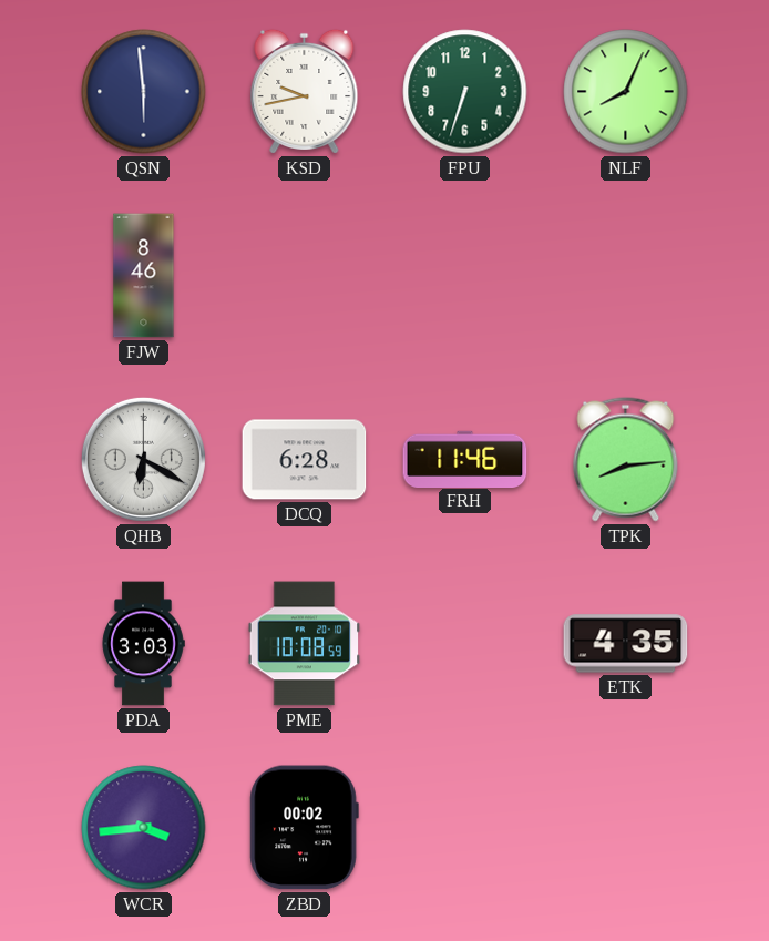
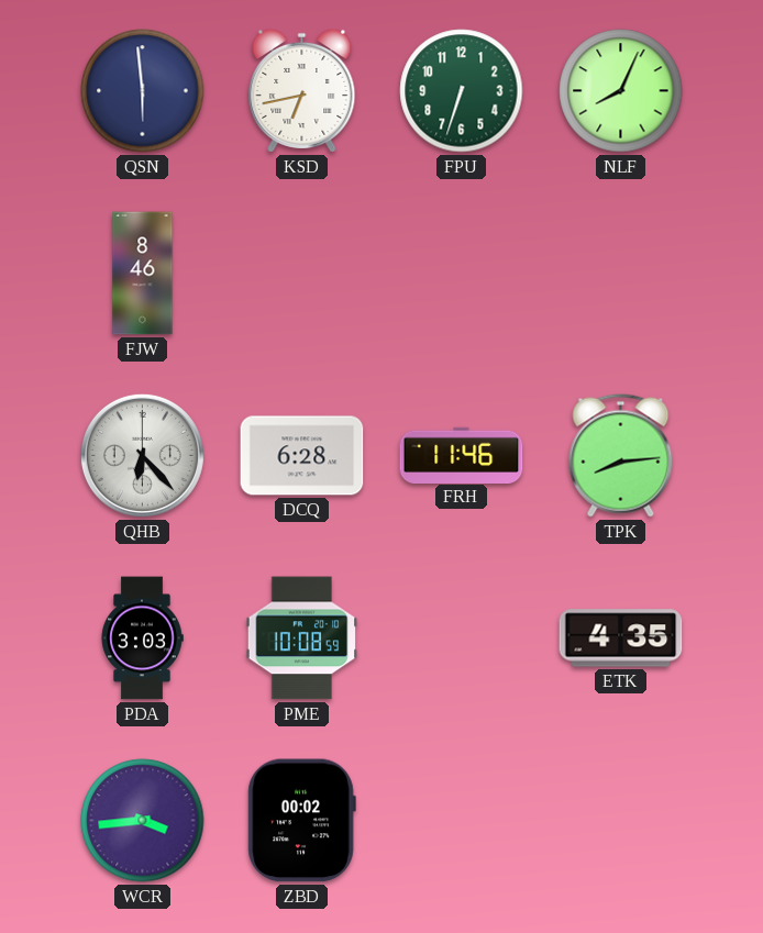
KSD: 9:43 -> 6:43
QHB: 6:20 -> 6:23
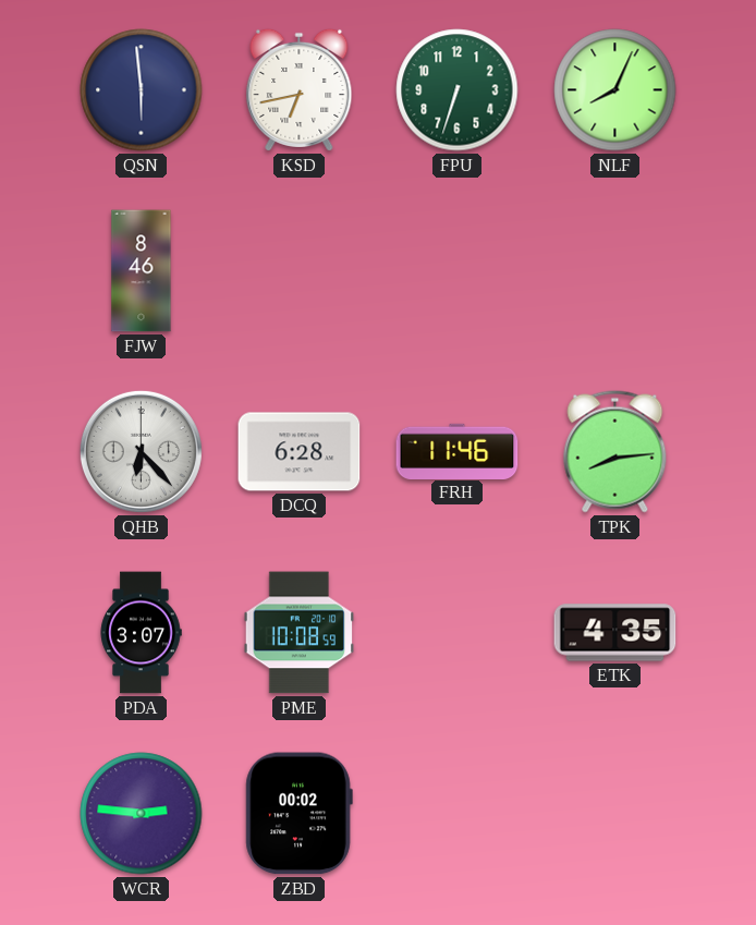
PDA: 3:03 -> 3:07
WCR: 3:44 -> 2:46
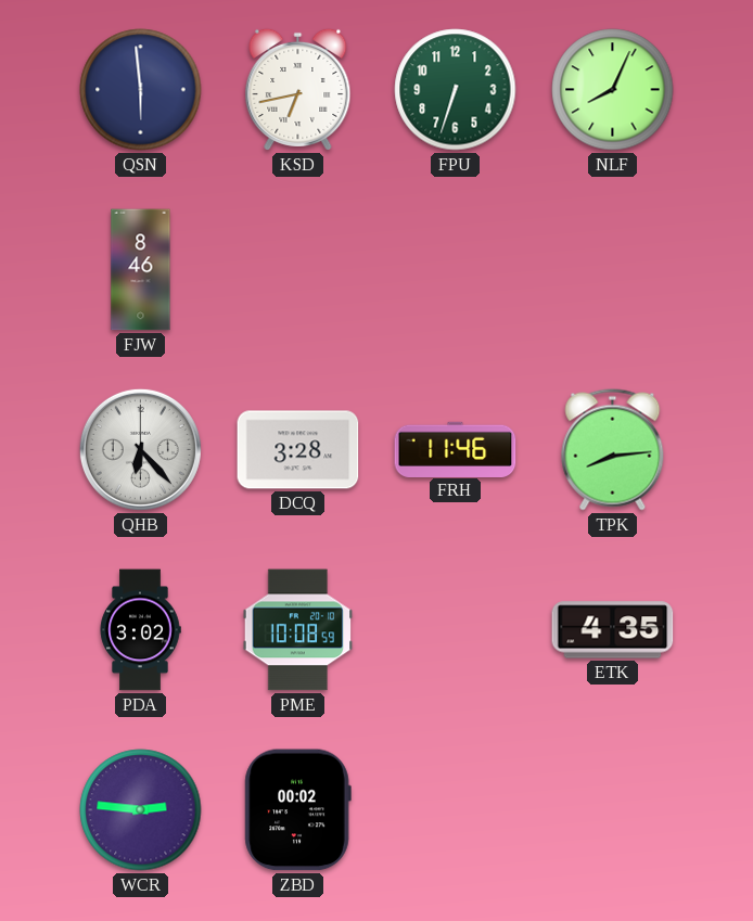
DCQ: 6:28 -> 3:28
PDA: 3:07 -> 3:02
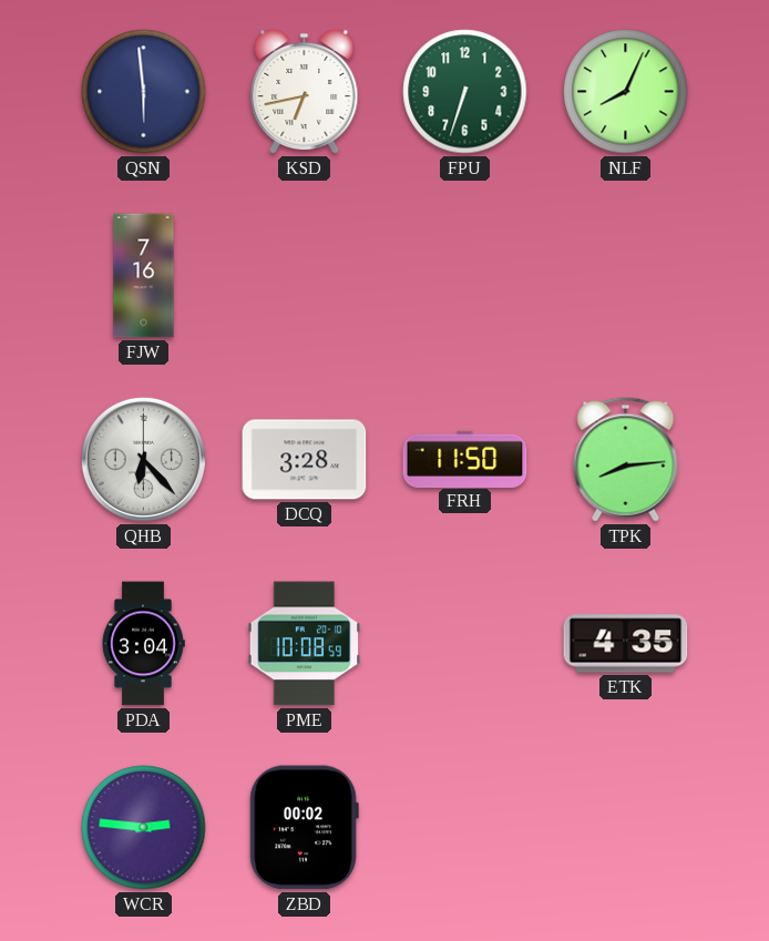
FJW: 8:46 -> 7:16
FRH: 11:46 -> 11:50
PDA: 3:02 -> 3:04
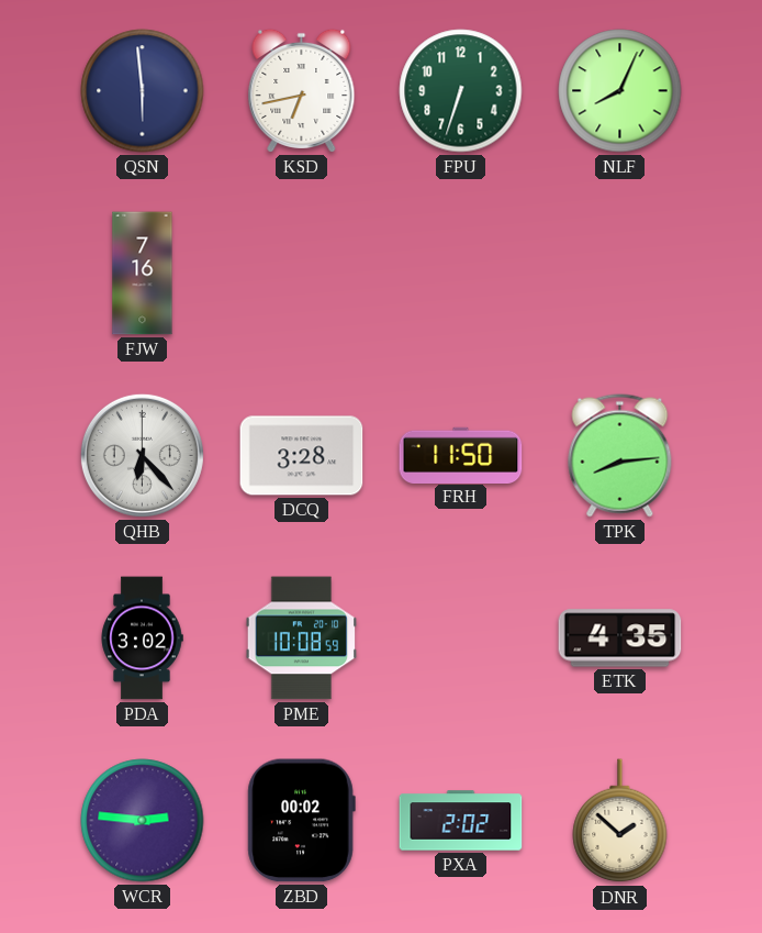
PDA: 3:04 -> 3:02
PXA: none -> 2:02
DNR: none -> 1:52
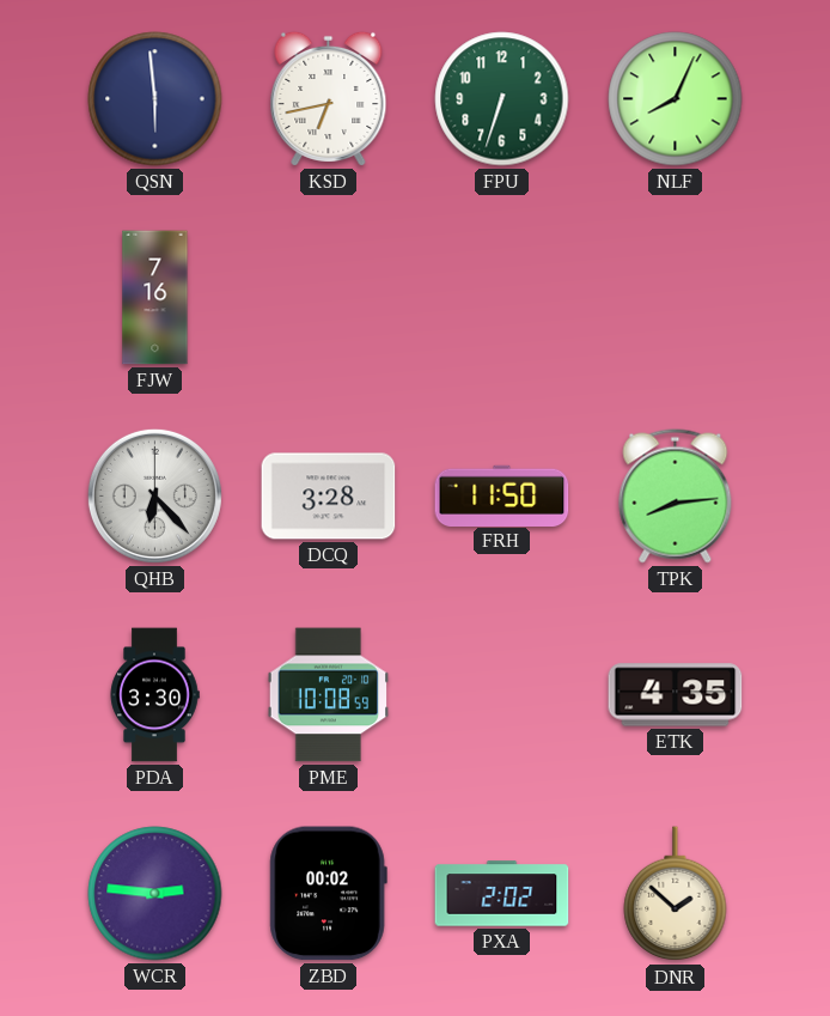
PDA: 3:02 -> 3:30
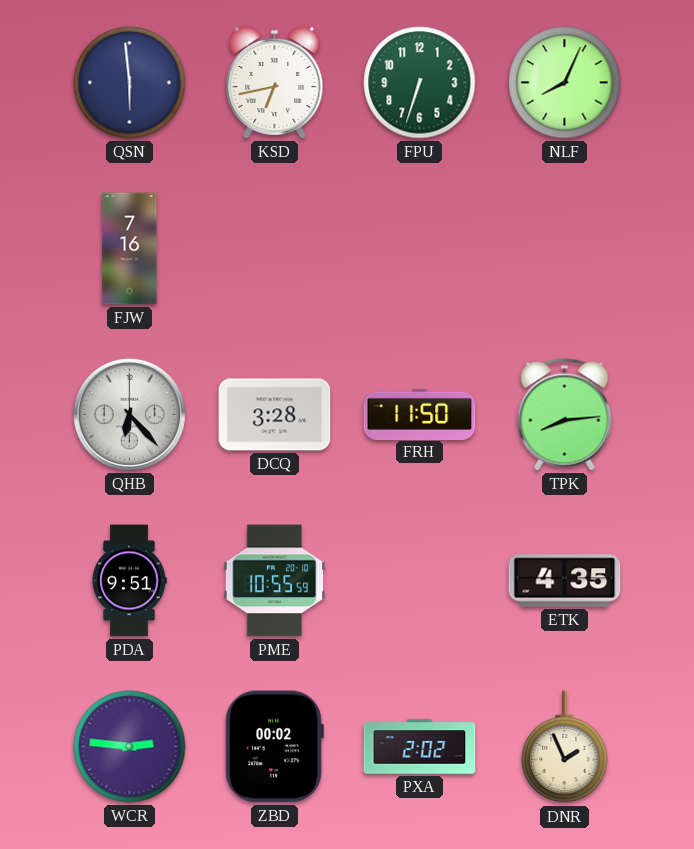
PDA: 3:30 -> 9:51
PME: 10:08 -> 10:55
DNR: 1:52 -> 1:56
